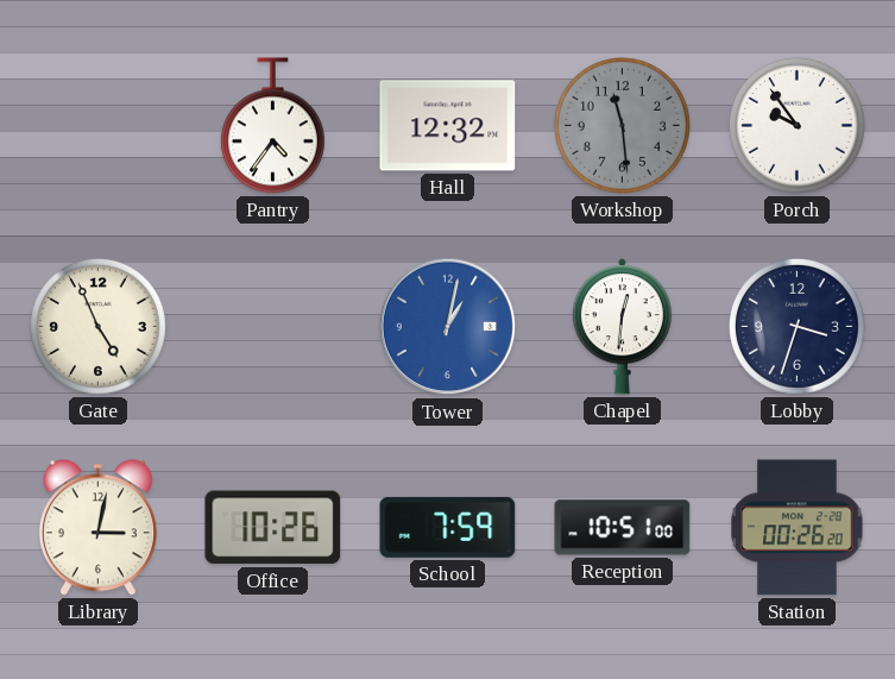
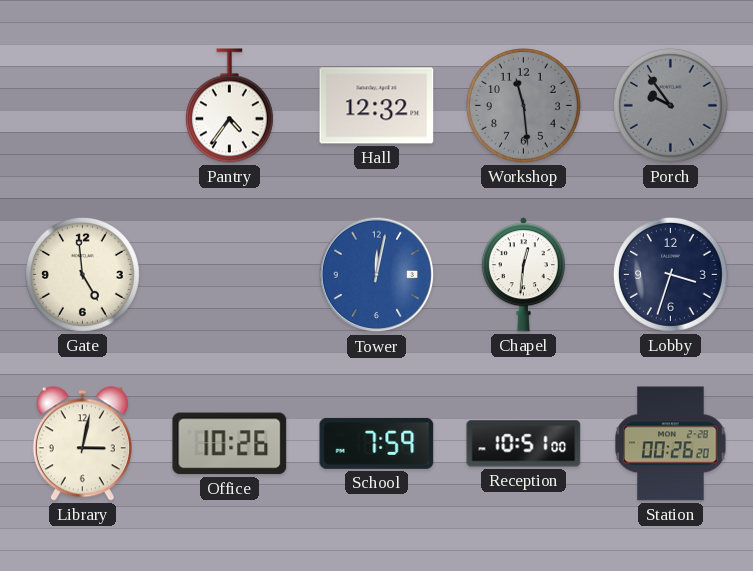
Porch dial: white -> grey
Gate: 4:56 -> 4:59
Tower: 1:02 -> 12:02
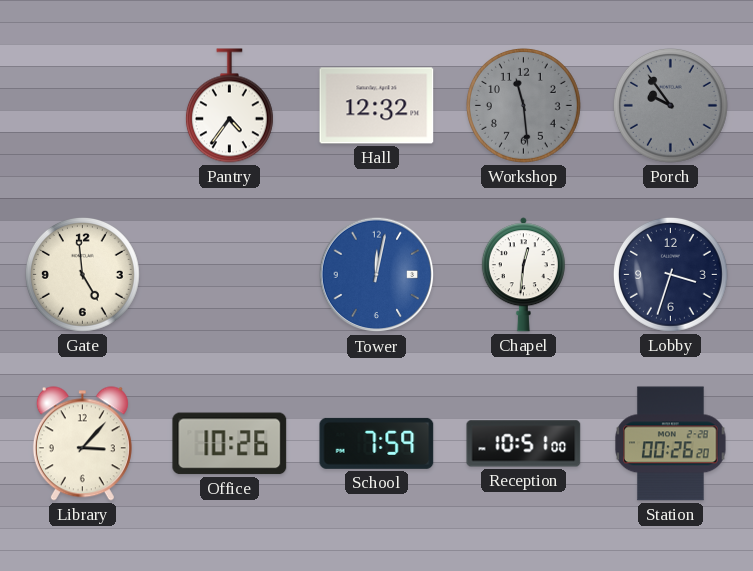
Library: 3:02 -> 3:07
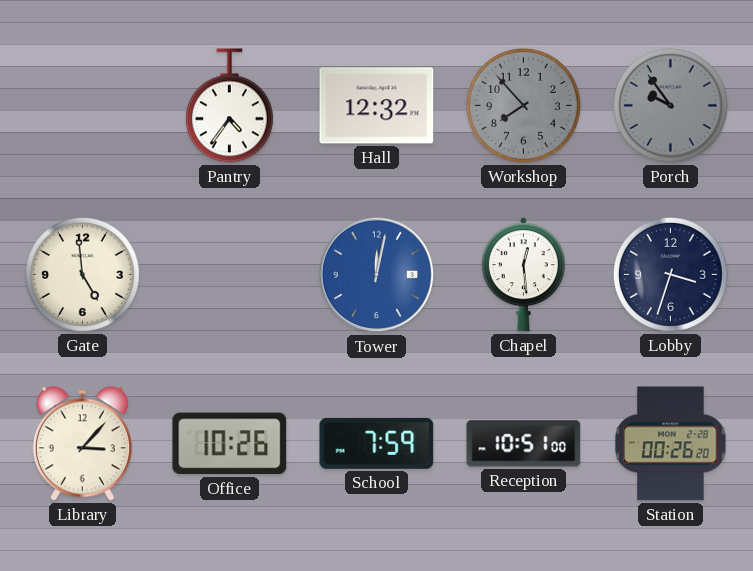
Workshop: 11:29 -> 7:53
Chapel: 12:31 -> 12:29
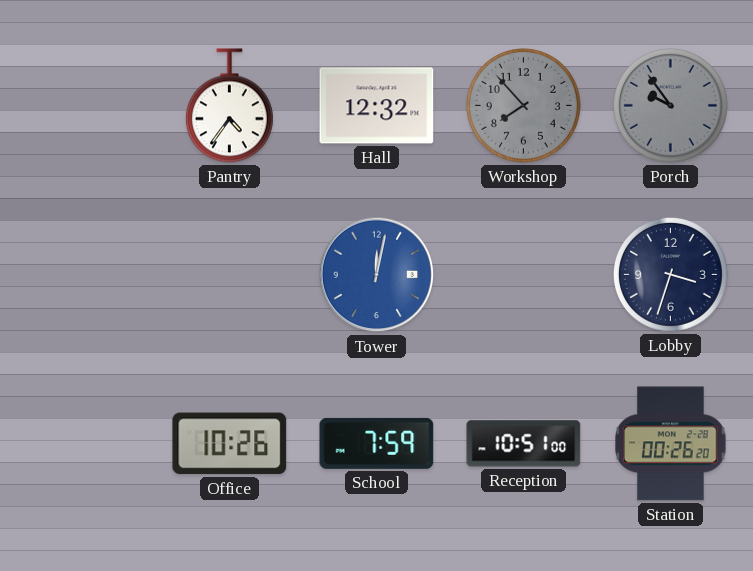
Gate: 4:59 -> none
Chapel: 12:29 -> none
Library: 3:07 -> none
